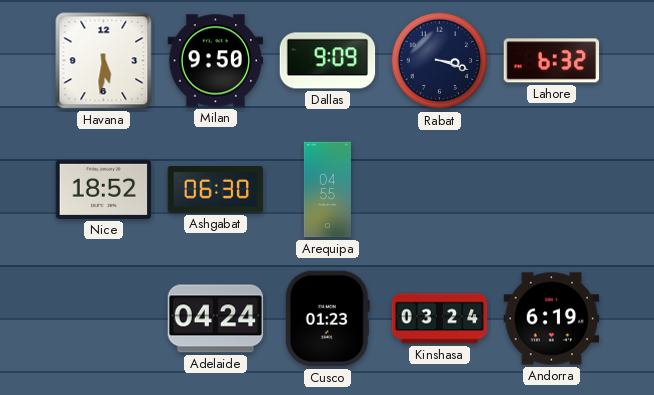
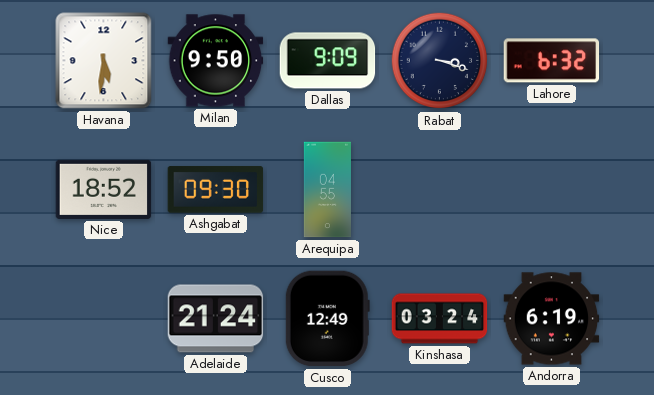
Ashgabat: 06:30 -> 09:30
Adelaide: 04:24 -> 21:24
Cusco: 01:23 -> 12:49
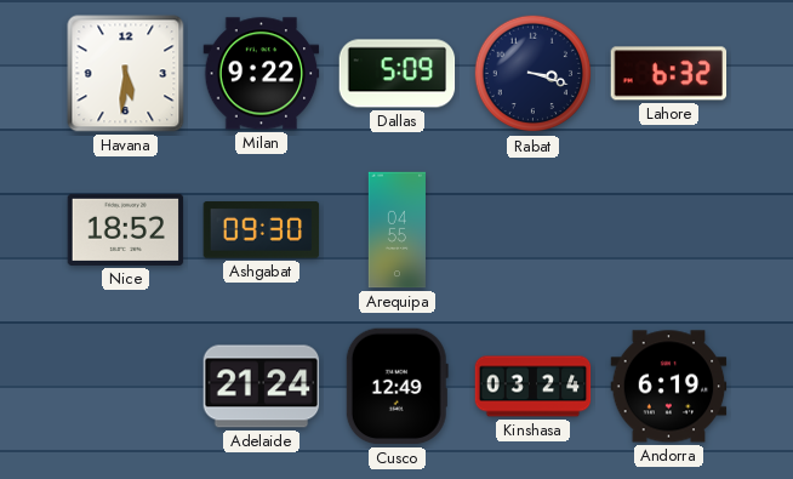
Milan: 9:50 -> 9:22
Dallas: 9:09 -> 5:09
